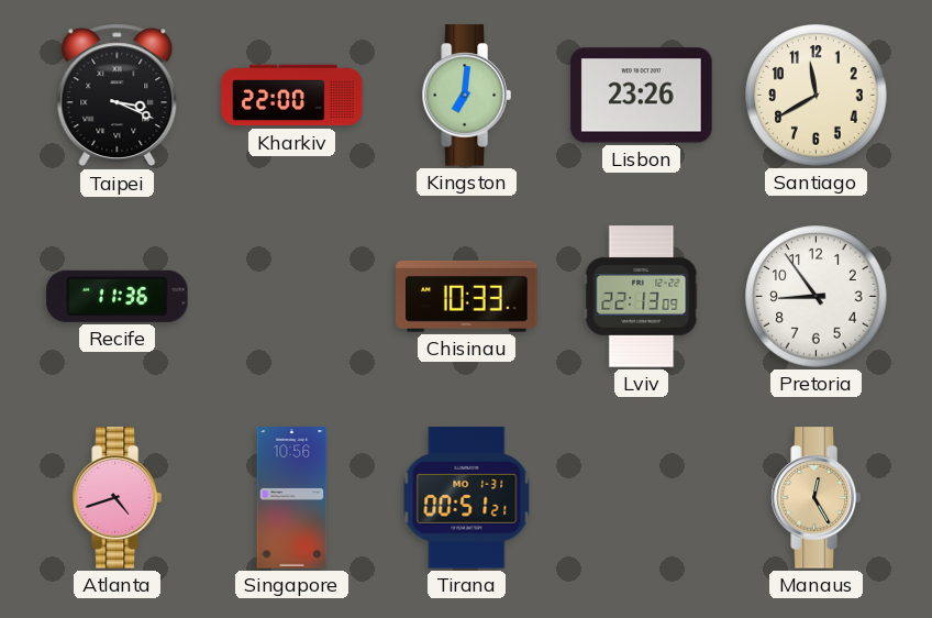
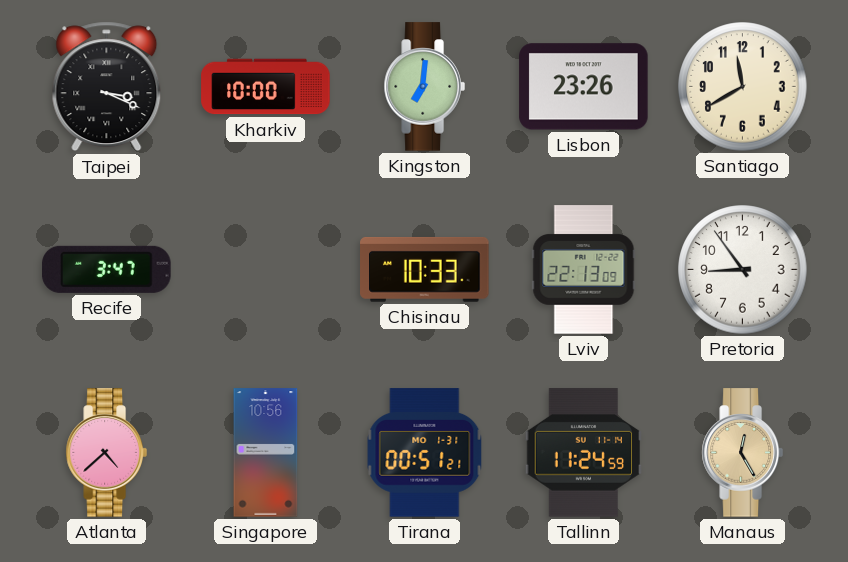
Kharkiv: 22:00 -> 10:00
Recife: 11:36 -> 3:47
Atlanta: 4:42 -> 4:38
Tallinn: none -> 11:24
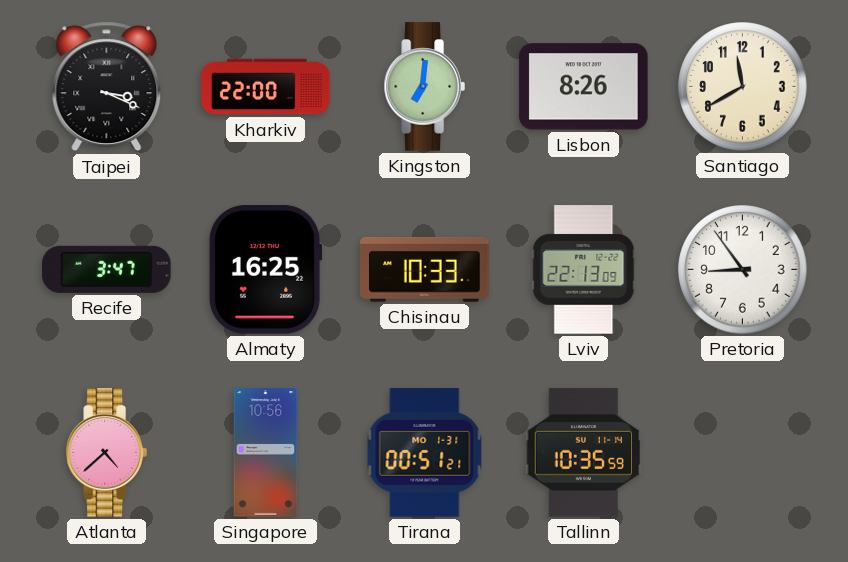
Kharkiv: 10:00 -> 22:00
Lisbon: 23:26 -> 8:26
Almaty: none -> 16:25
Tallinn: 11:24 -> 10:35
Manaus: 12:25 -> none
